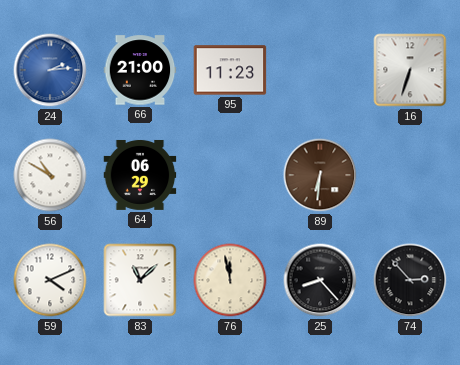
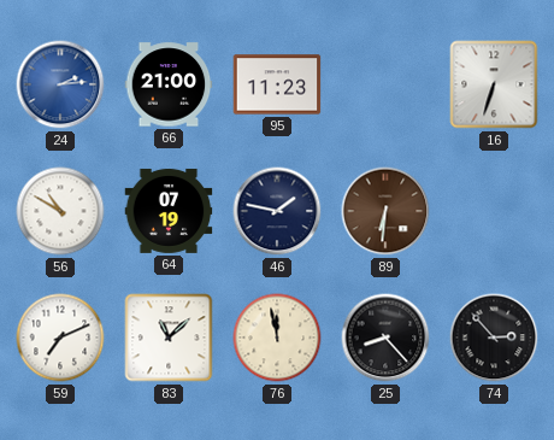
64: 06:29 -> 07:19
46: none -> 1:47
59: 4:11 -> 7:11
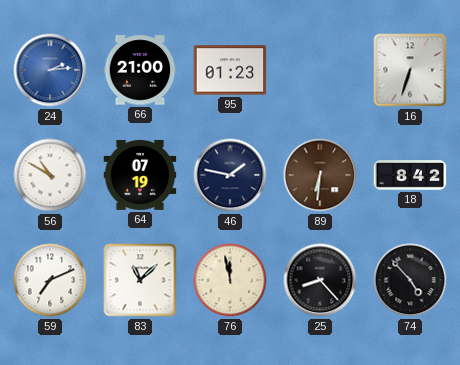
95: 11:23 -> 01:23
18: none -> 8:42
74: 2:53 -> 4:53
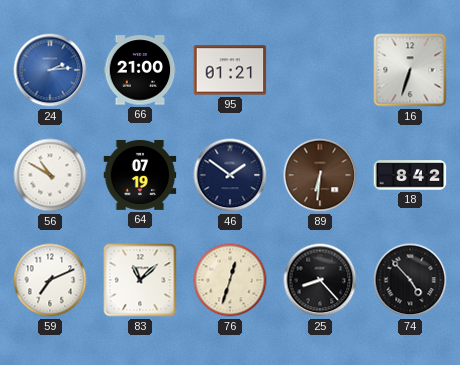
95: 01:23 -> 01:21
46: 1:47 -> 1:51
76: 11:58 -> 12:33
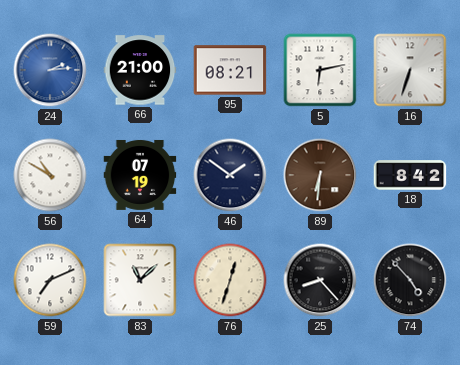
95: 01:21 -> 08:21
5: none -> 6:13
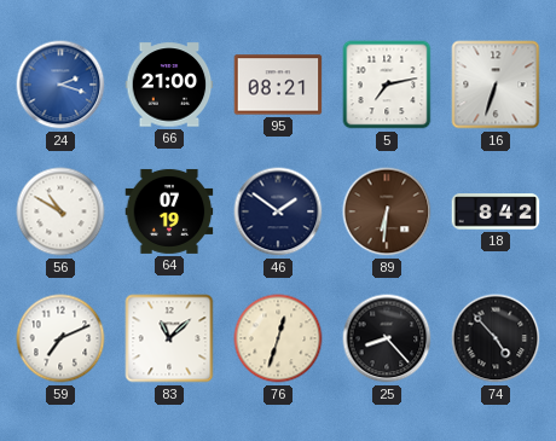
24: 2:14 -> 2:18
5: 6:13 -> 7:13
